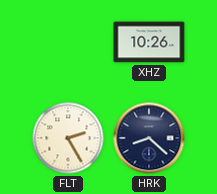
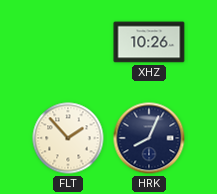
FLT: 2:25 -> 1:53
HRK: 8:22 -> 8:04
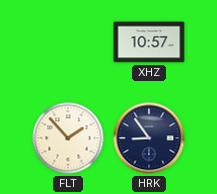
XHZ: 10:26 -> 10:57
HRK: 8:04 -> 8:54
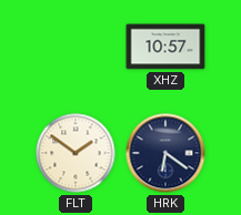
FLT: 1:53 -> 1:51
HRK: 8:54 -> 6:21
